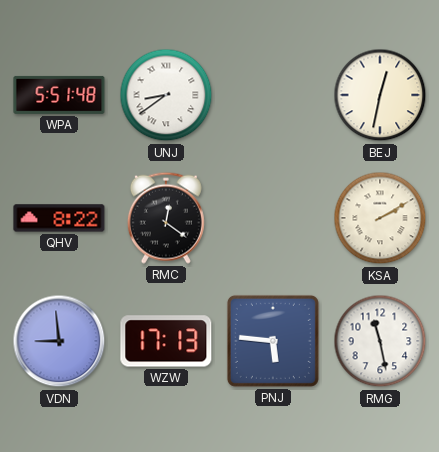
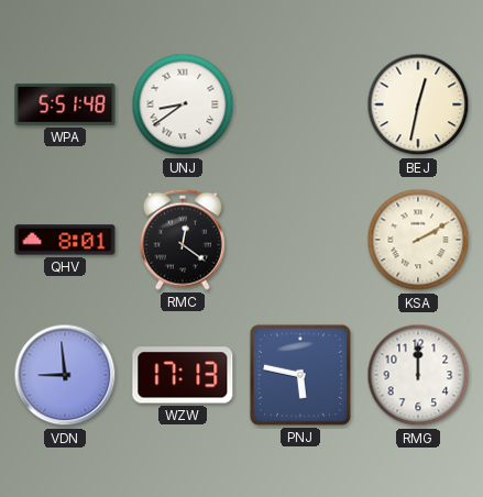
QHV: 8:22 -> 8:01
PNJ: 5:46 -> 5:47
RMG: 11:28 -> 12:00
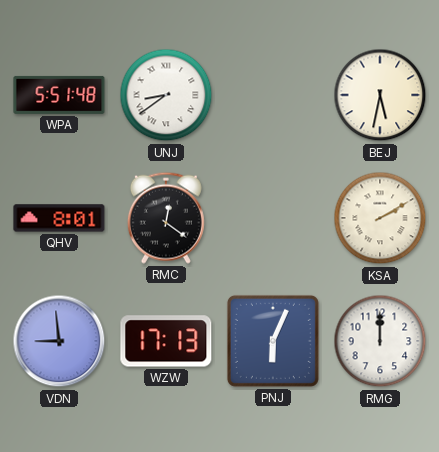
BEJ: 12:32 -> 5:32
PNJ: 5:47 -> 6:04
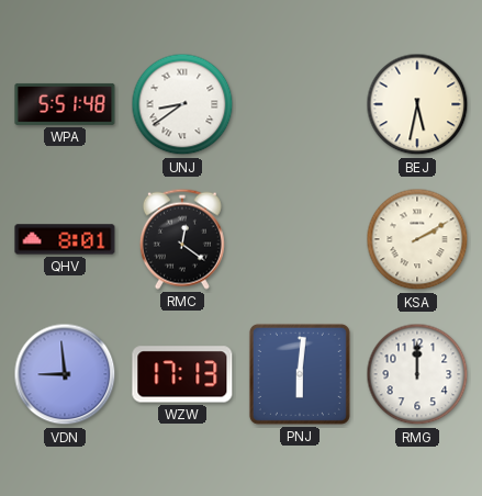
PNJ: 6:04 -> 6:01
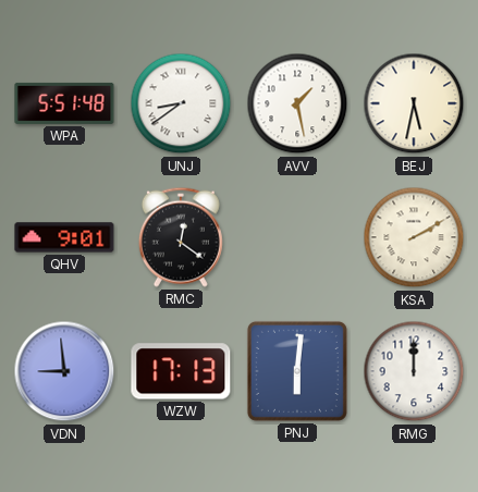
AVV: none -> 1:28
QHV: 8:01 -> 9:01
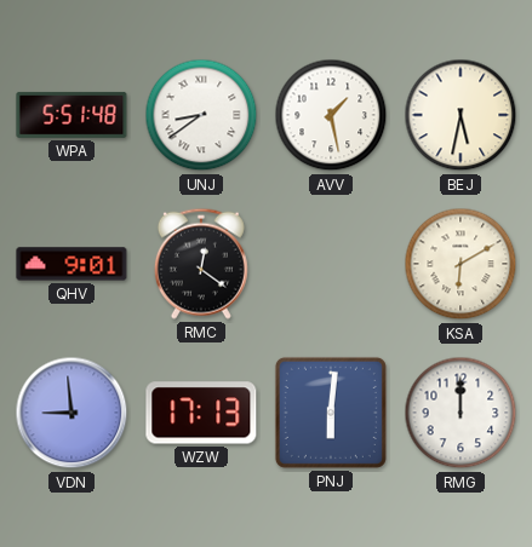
KSA: 2:10 -> 6:10
